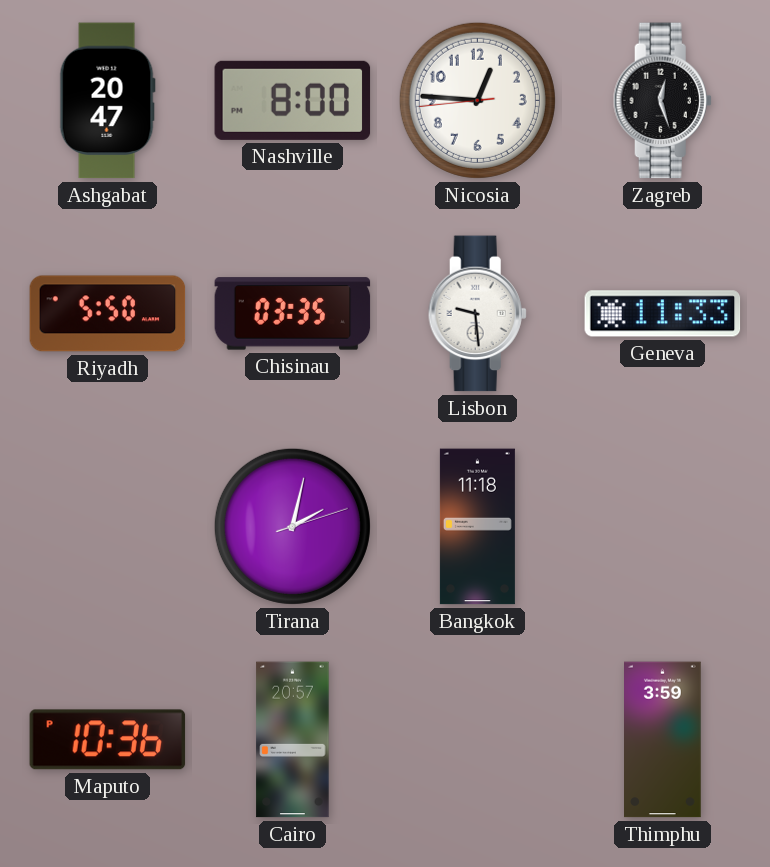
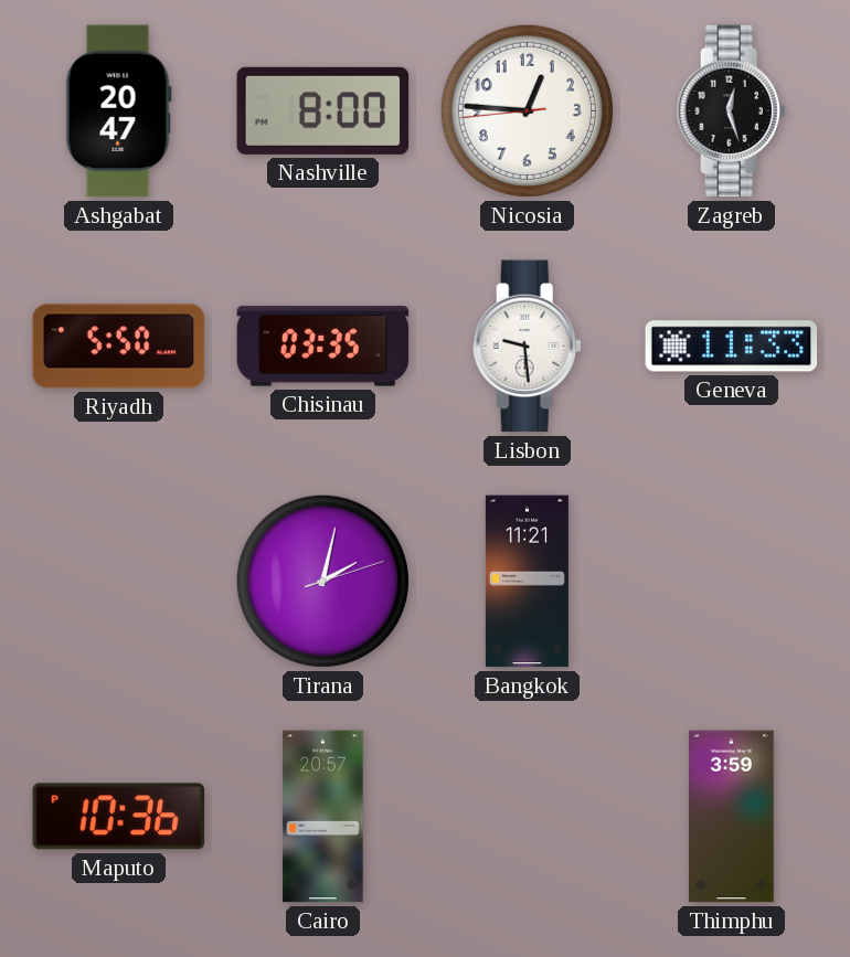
Bangkok: 11:18 -> 11:21
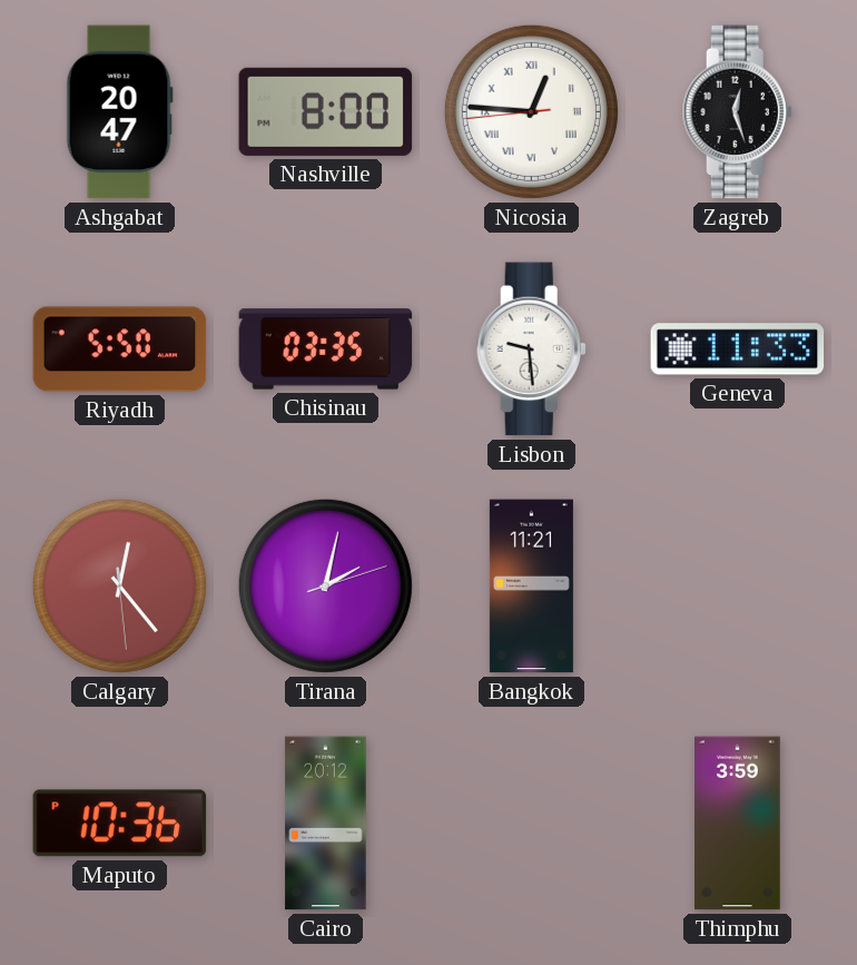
Nicosia numerals: Arabic -> Roman
Calgary: none -> 12:23
Cairo: 20:57 -> 20:12
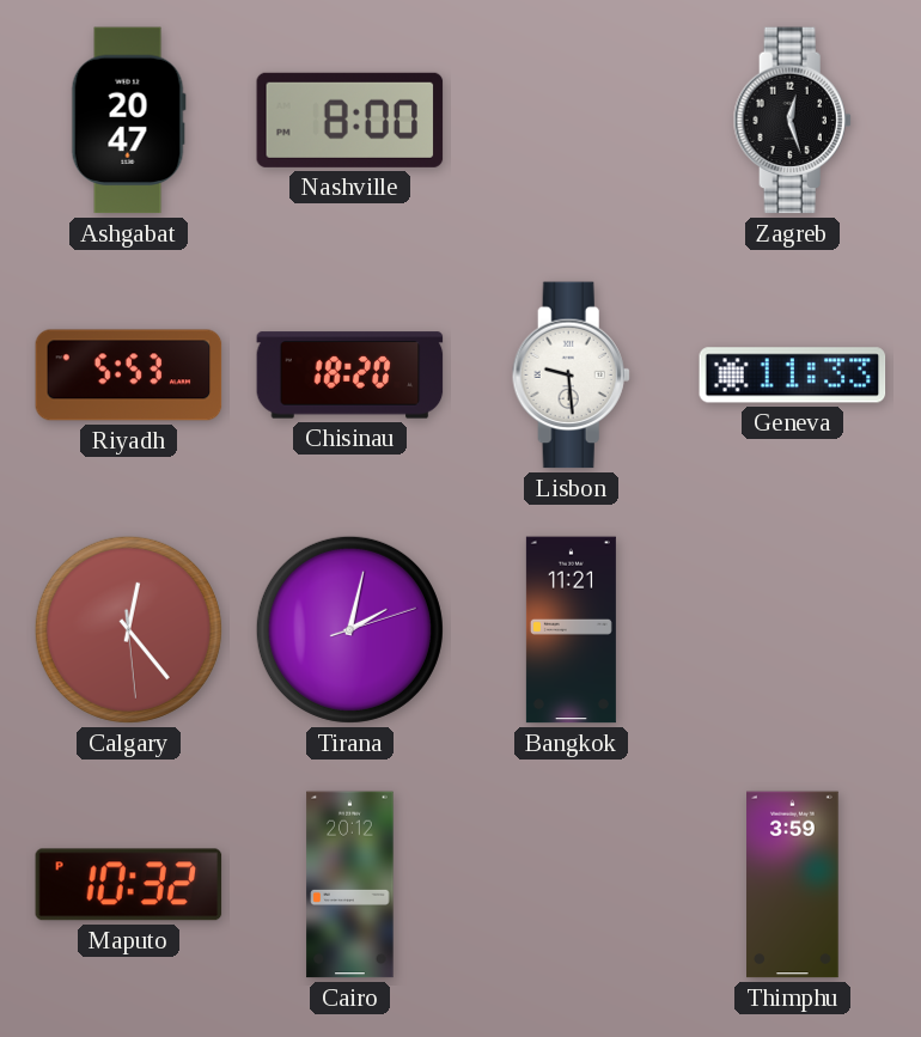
Nicosia: 12:45 -> none
Riyadh: 5:50 -> 5:53
Chisinau: 03:35 -> 18:20
Maputo: 10:36 -> 10:32
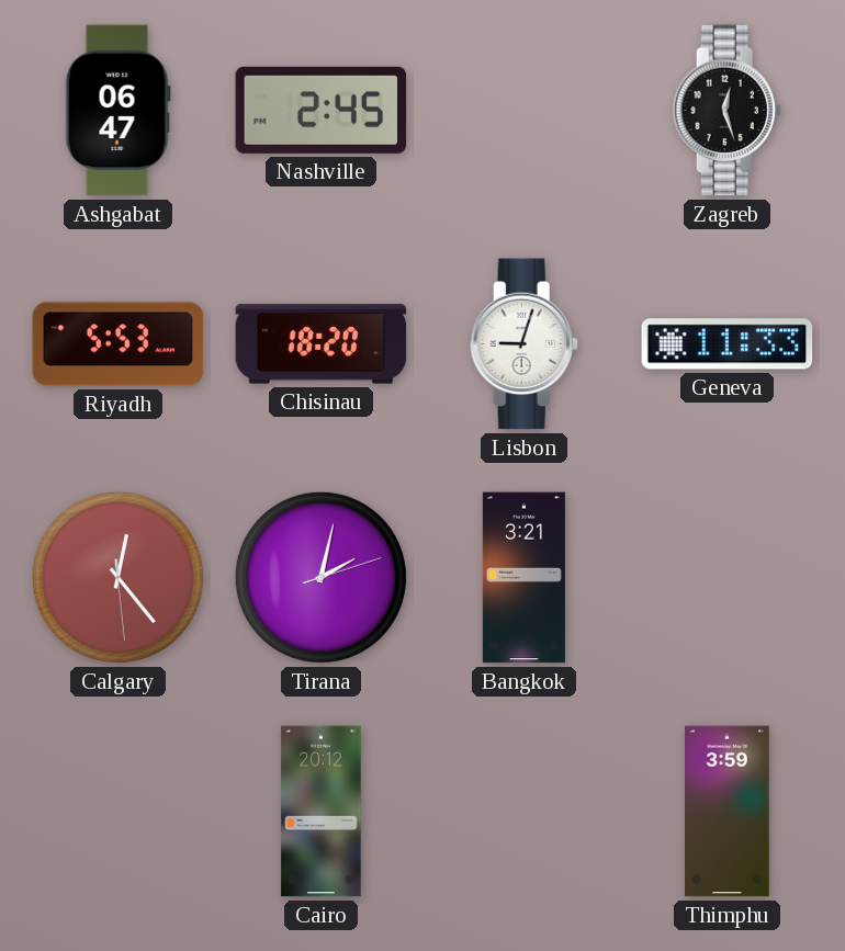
Ashgabat: 20:47 -> 06:47
Nashville: 8:00 -> 2:45
Lisbon: 9:29 -> 9:03
Bangkok: 11:21 -> 3:21
Maputo: 10:32 -> none
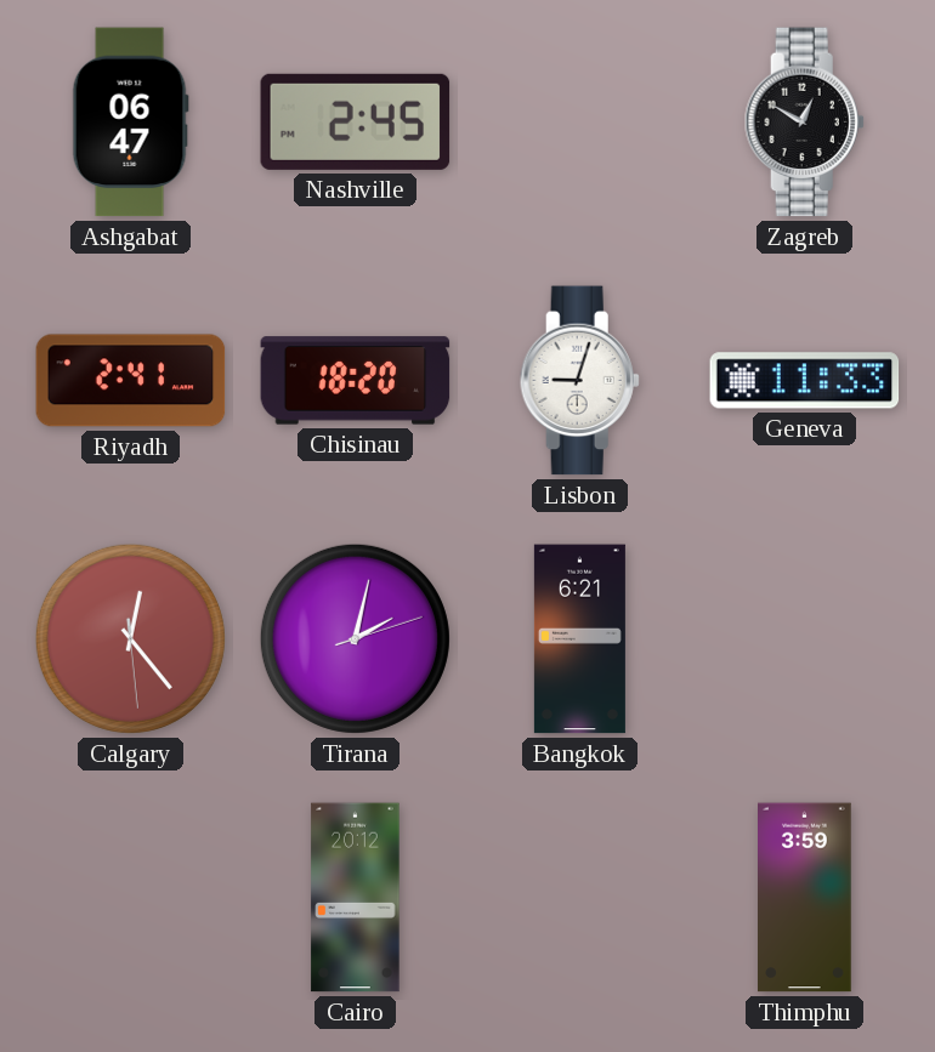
Zagreb: 12:27 -> 12:50
Riyadh: 5:53 -> 2:41
Bangkok: 3:21 -> 6:21
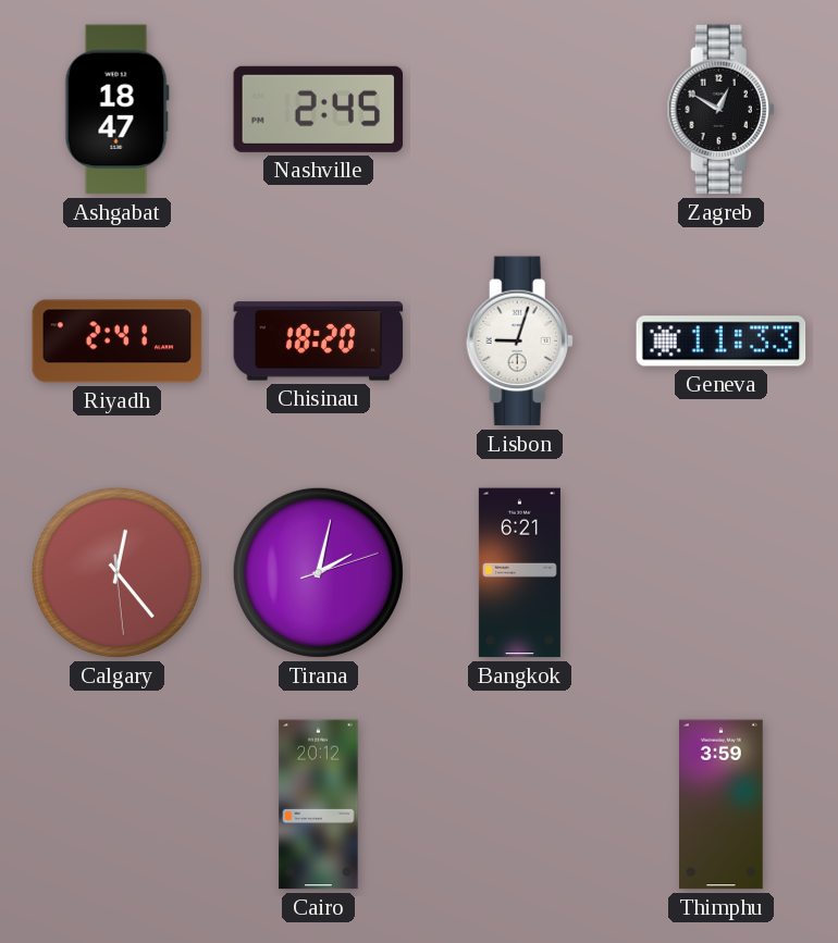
Ashgabat: 06:47 -> 18:47
